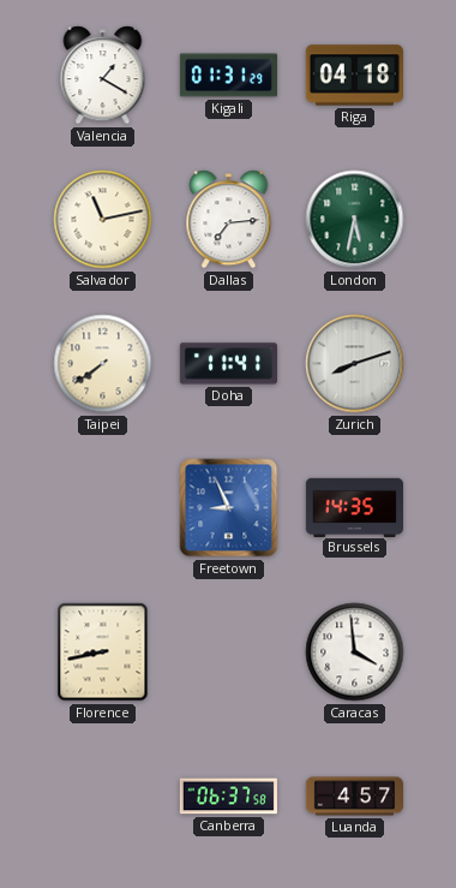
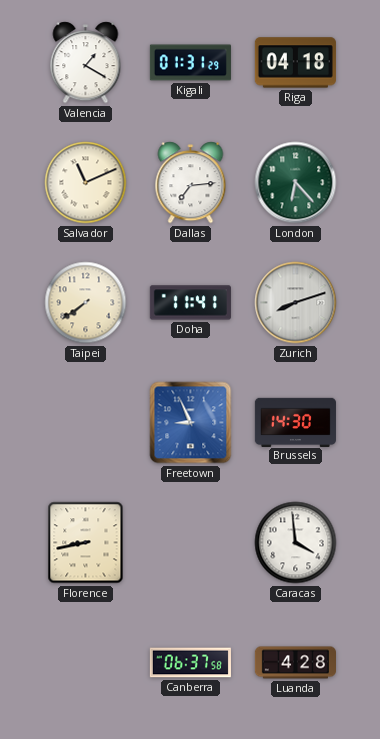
Salvador: 11:13 -> 11:11
London: 5:32 -> 6:23
Brussels: 14:35 -> 14:30
Luanda: 4:57 -> 4:28
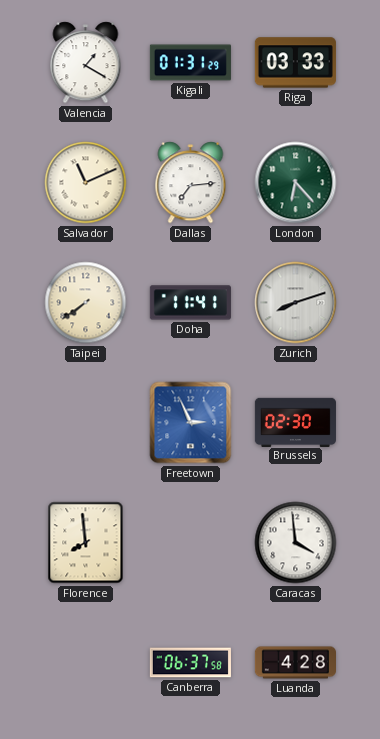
Riga: 04:18 -> 03:33
Freetown: 8:56 -> 2:56
Brussels: 14:30 -> 02:30
Florence: 8:43 -> 7:59
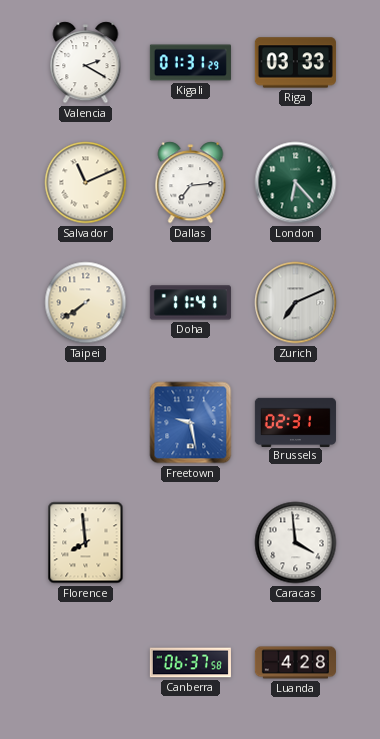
Valencia: 1:20 -> 2:20
Zurich: 8:12 -> 7:11
Freetown: 2:56 -> 9:28
Brussels: 02:30 -> 02:31
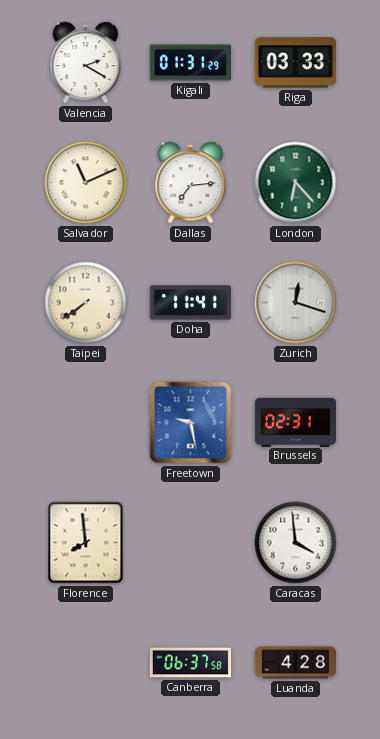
Zurich: 7:11 -> 12:18
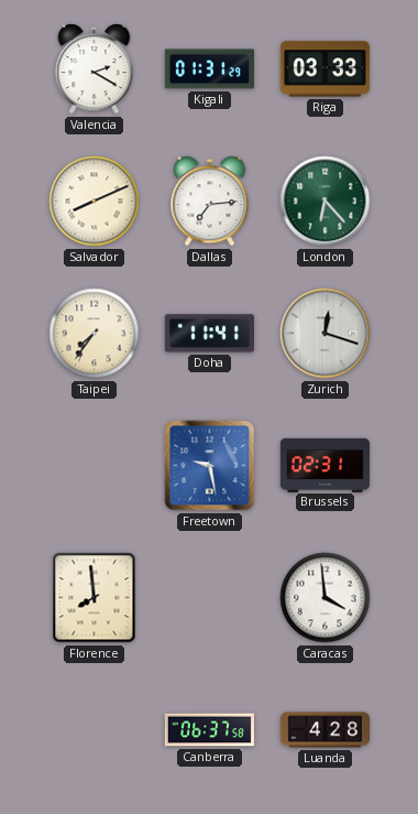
Salvador: 11:11 -> 8:11
Taipei: 7:39 -> 7:36
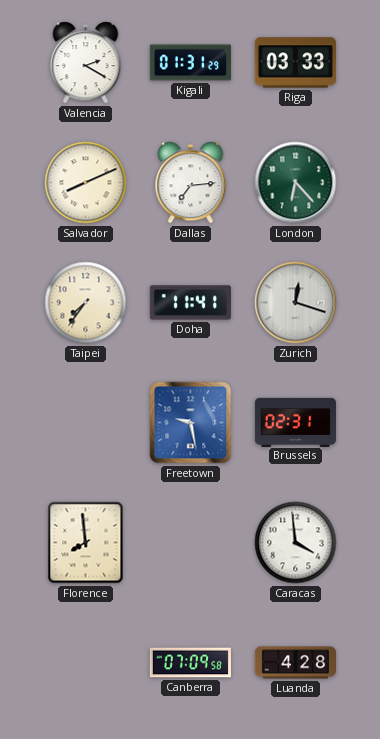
Canberra: 06:37 -> 07:09
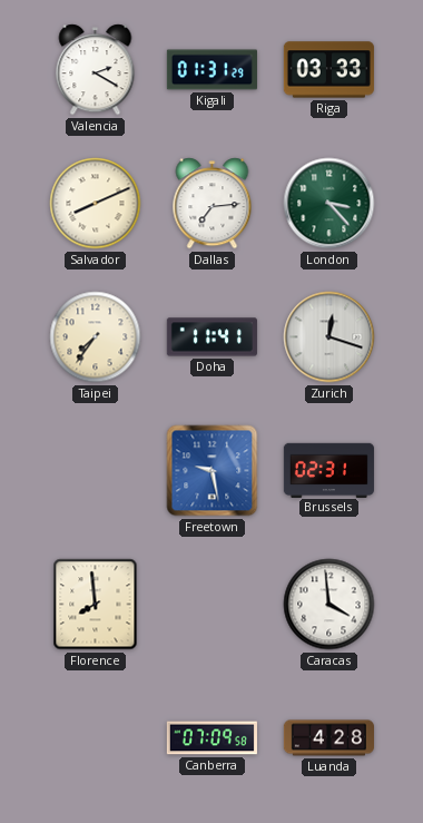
London: 6:23 -> 3:23
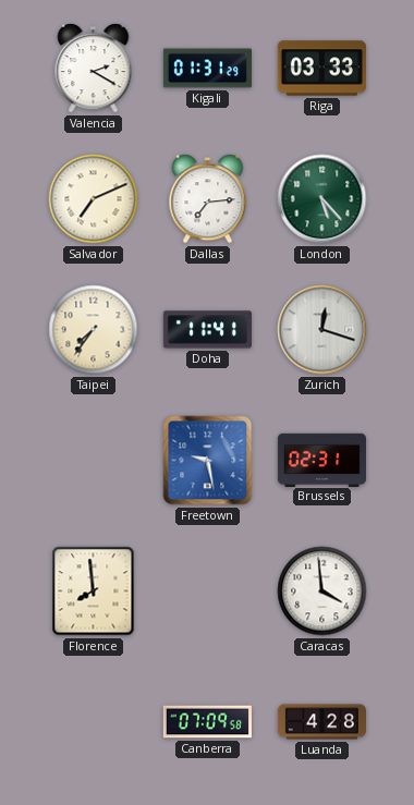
Salvador: 8:11 -> 7:11
London: 3:23 -> 5:23
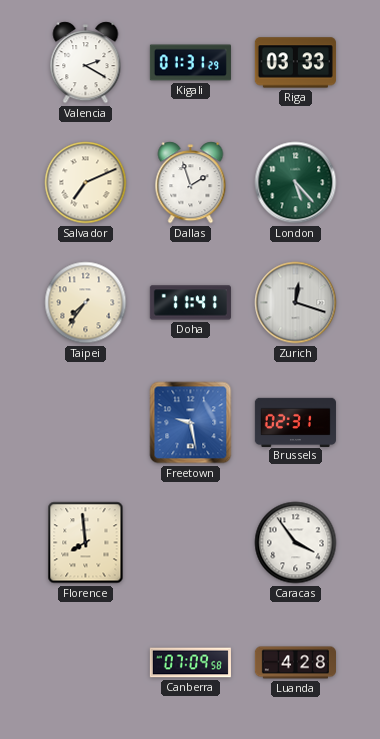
Dallas: 7:14 -> 1:57
Caracas: 3:59 -> 3:54
